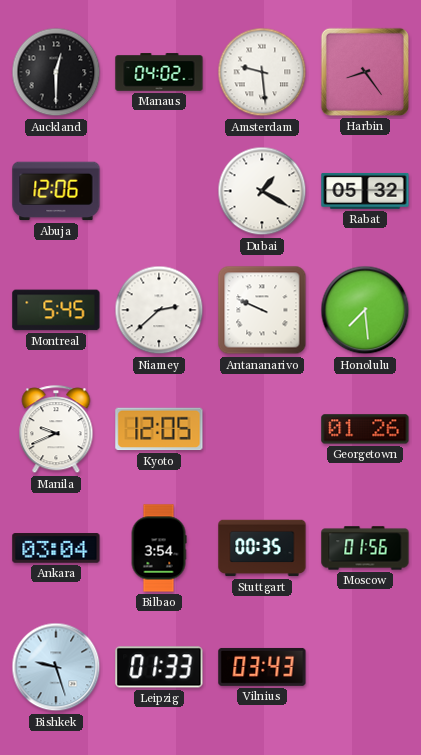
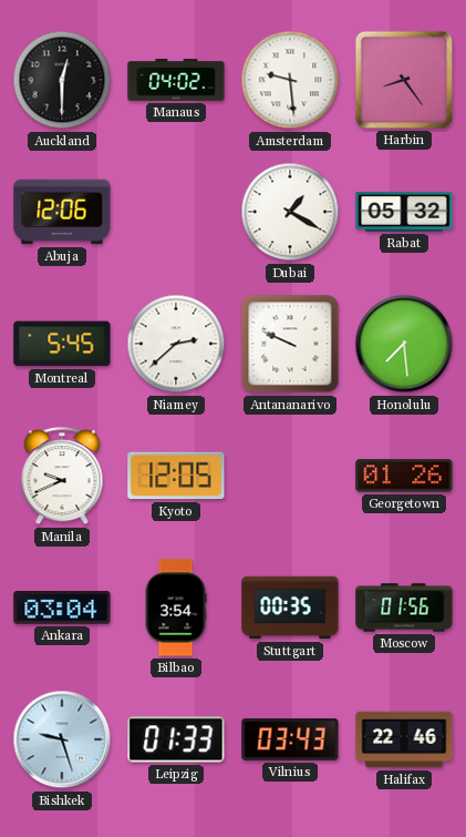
Halifax: none -> 22:46
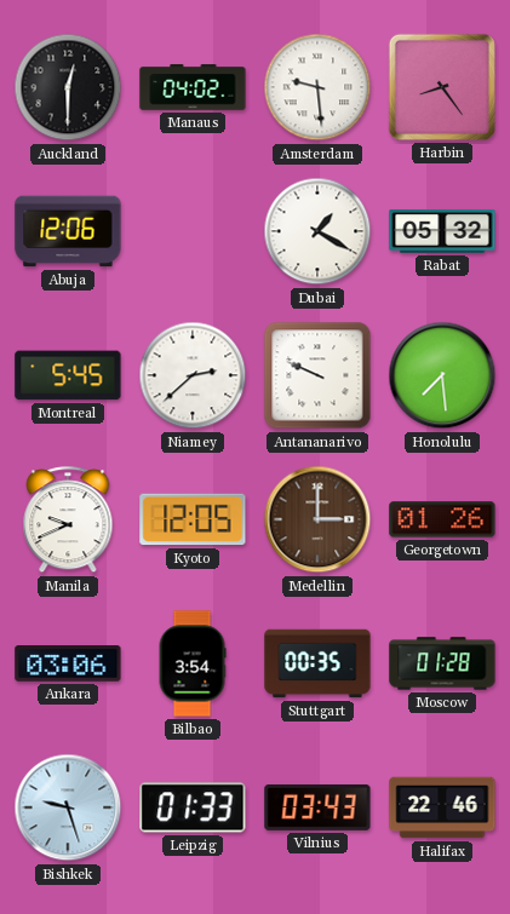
Medellin: none -> 3:00
Ankara: 03:04 -> 03:06
Moscow: 01:56 -> 01:28
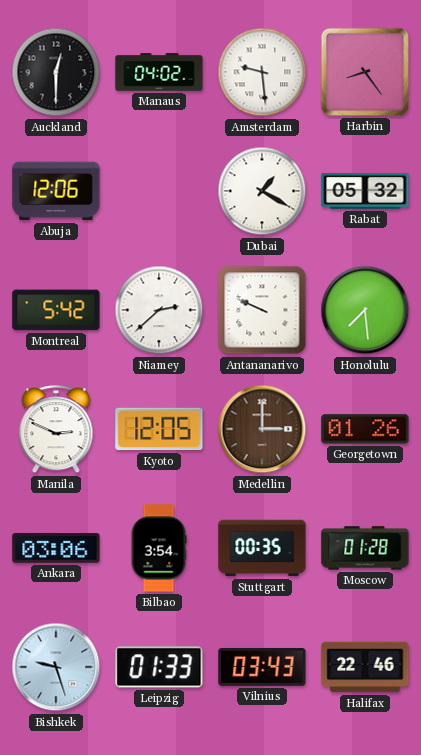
Montreal: 5:45 -> 5:42
Manila: 9:41 -> 2:49
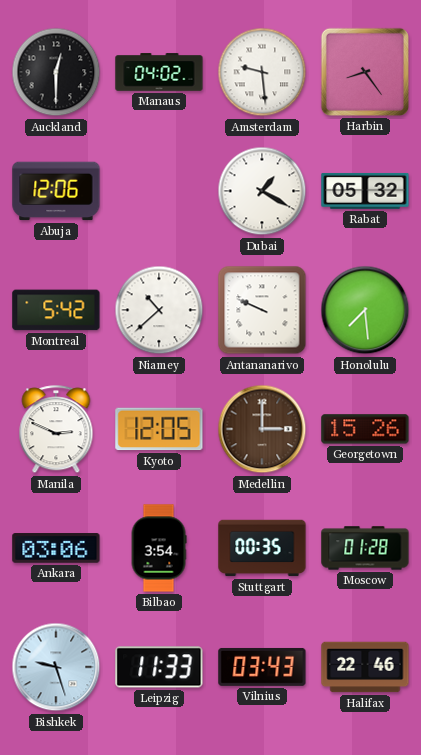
Niamey: 2:38 -> 10:38
Georgetown: 01:26 -> 15:26
Leipzig: 01:33 -> 11:33
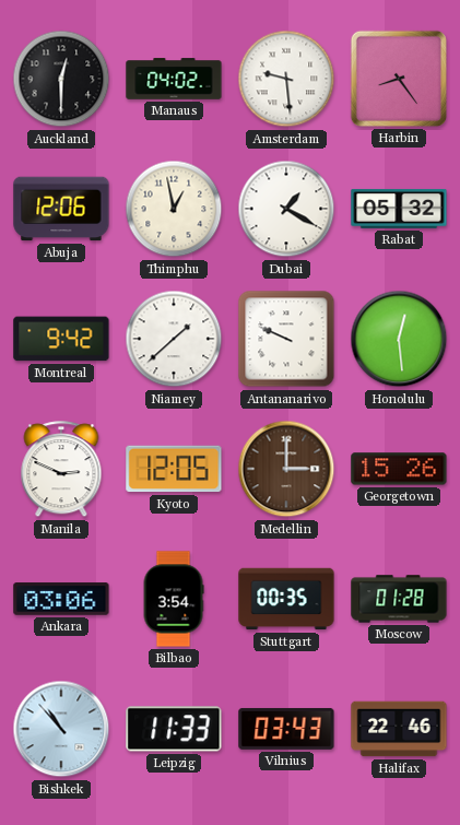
Thimphu: none -> 12:58
Montreal: 5:42 -> 9:42
Niamey: 10:38 -> 1:38
Honolulu: 7:29 -> 12:29
Bishkek: 9:27 -> 10:53
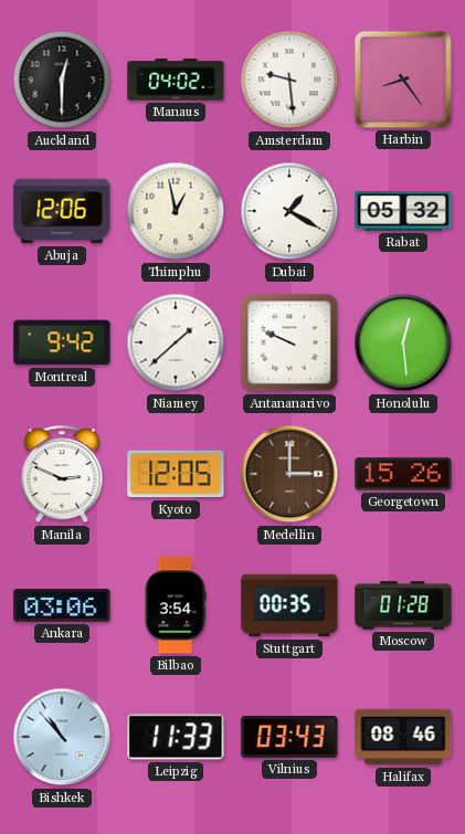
Halifax: 22:46 -> 08:46
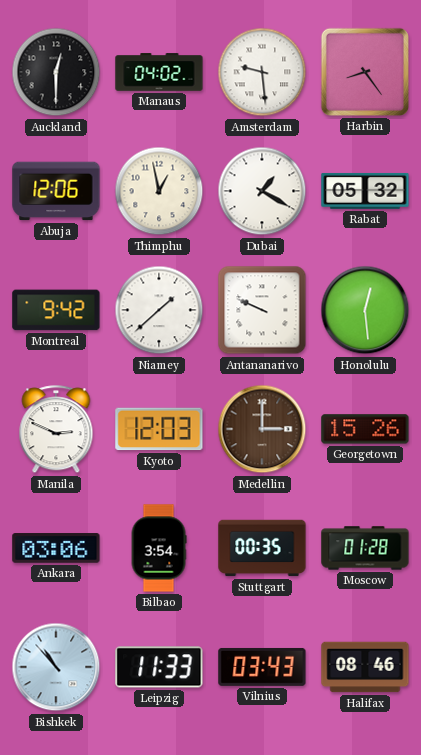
Kyoto: 12:05 -> 12:03
